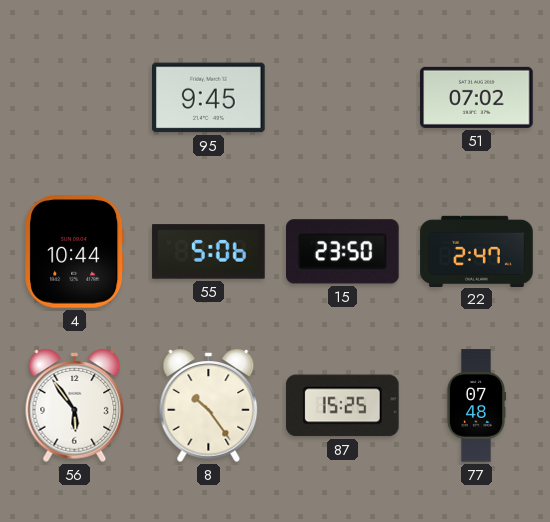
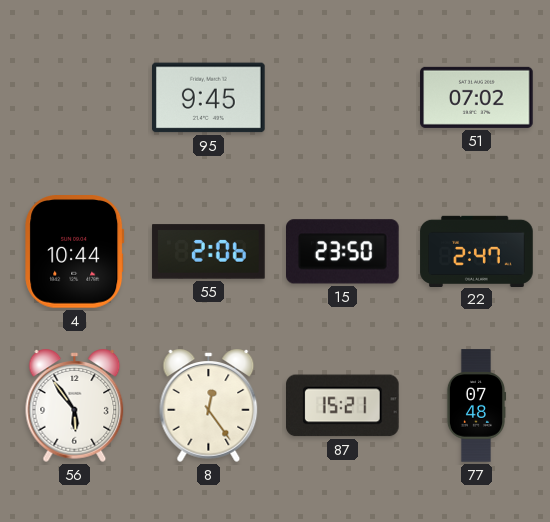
55: 5:06 -> 2:06
8: 10:24 -> 12:24
87: 15:25 -> 15:21
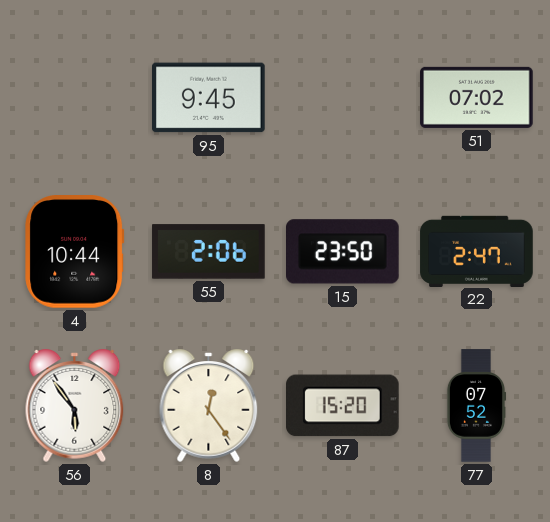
87: 15:21 -> 15:20
77: 07:48 -> 07:52
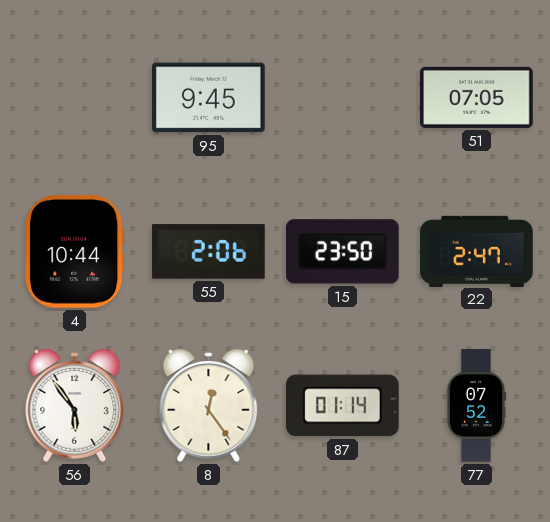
51: 07:02 -> 07:05
87: 15:20 -> 01:14
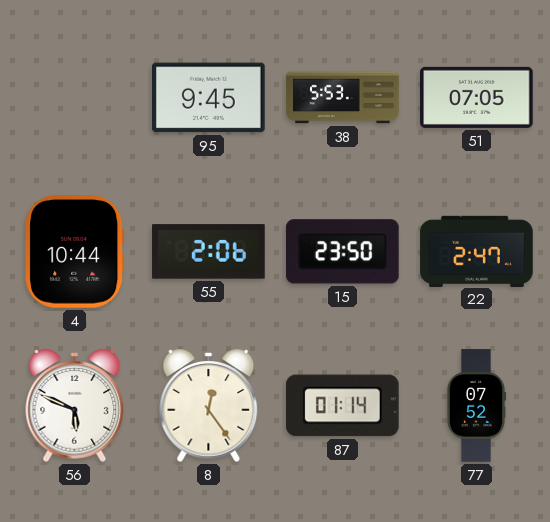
38: none -> 5:53
56: 5:54 -> 5:49
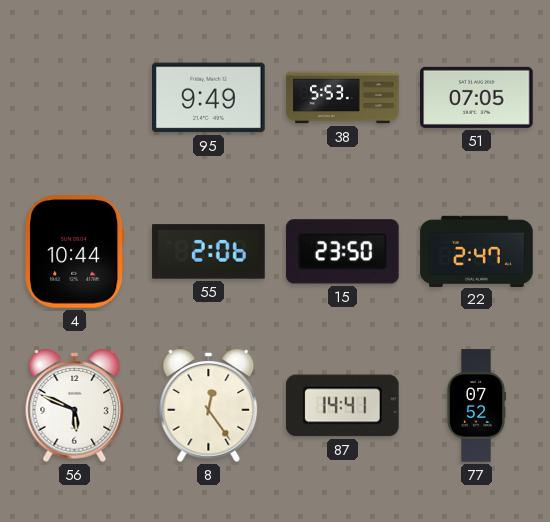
95: 9:45 -> 9:49
87: 01:14 -> 14:41
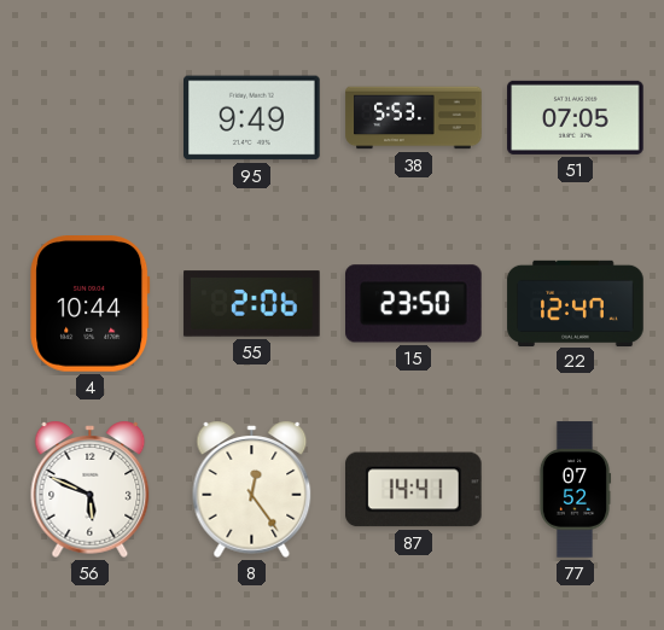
22: 2:47 -> 12:47
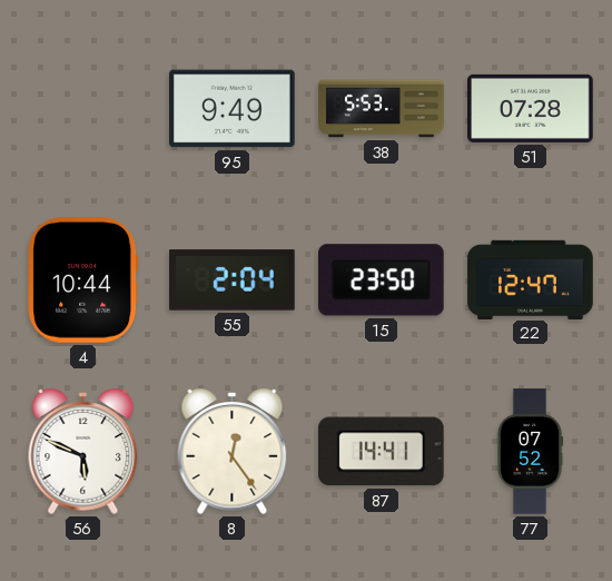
51: 07:05 -> 07:28
55: 2:06 -> 2:04
